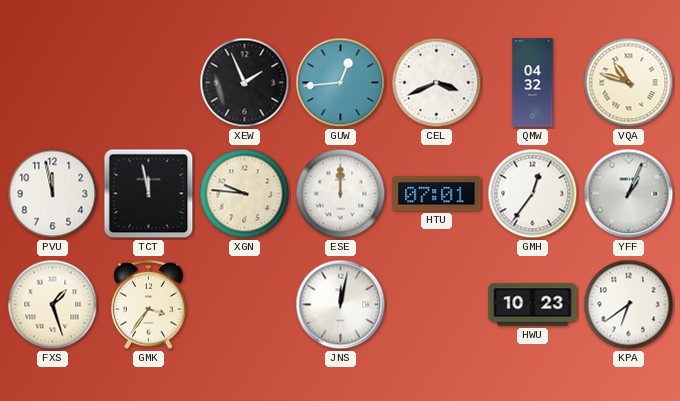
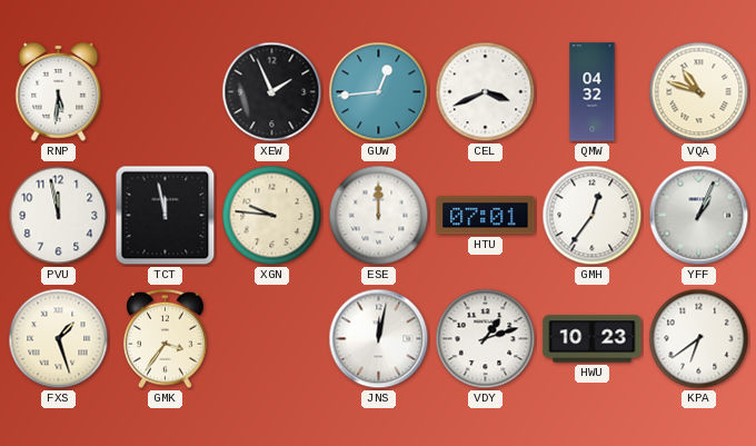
RNP: none -> 5:31
VDY: none -> 1:12
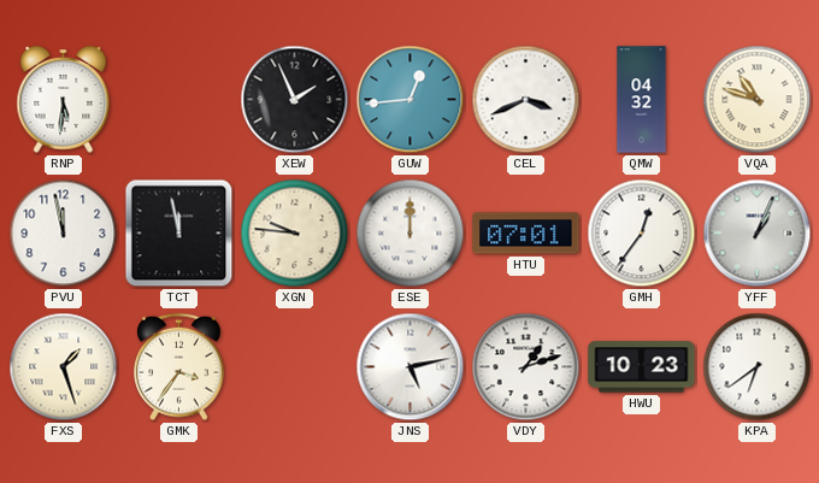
JNS: 12:02 -> 5:13
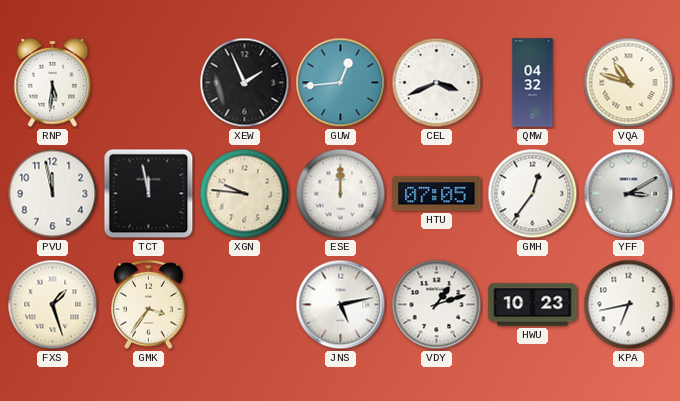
HTU: 07:01 -> 07:05
YFF: 1:04 -> 3:10
KPA: 6:39 -> 6:43
